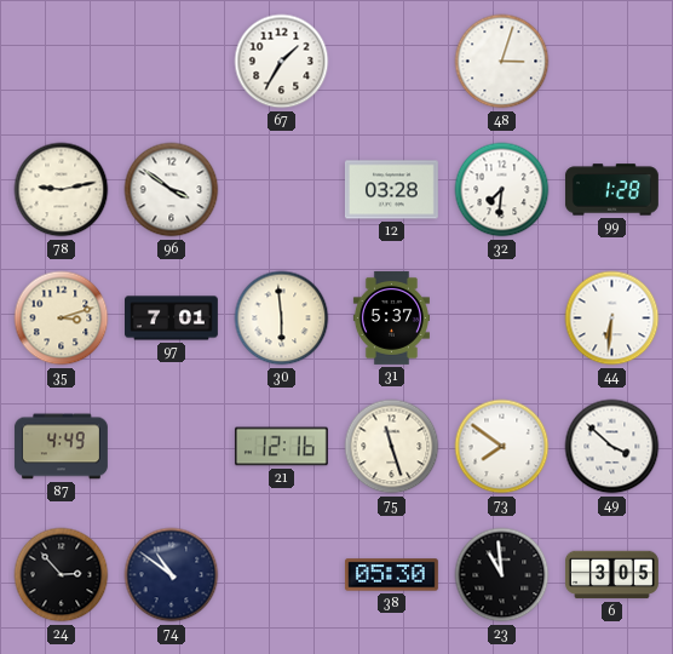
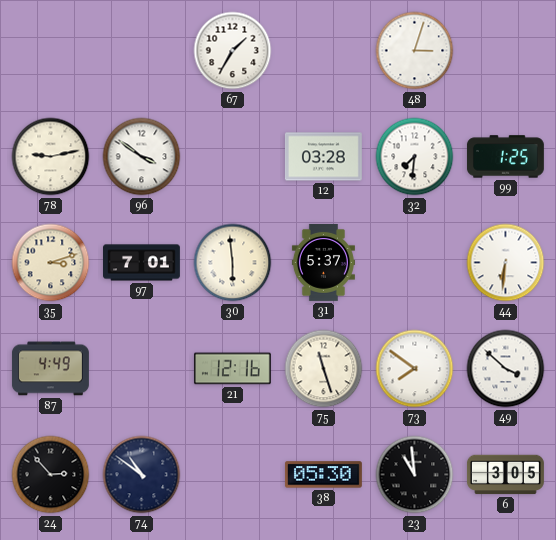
99: 1:28 -> 1:25
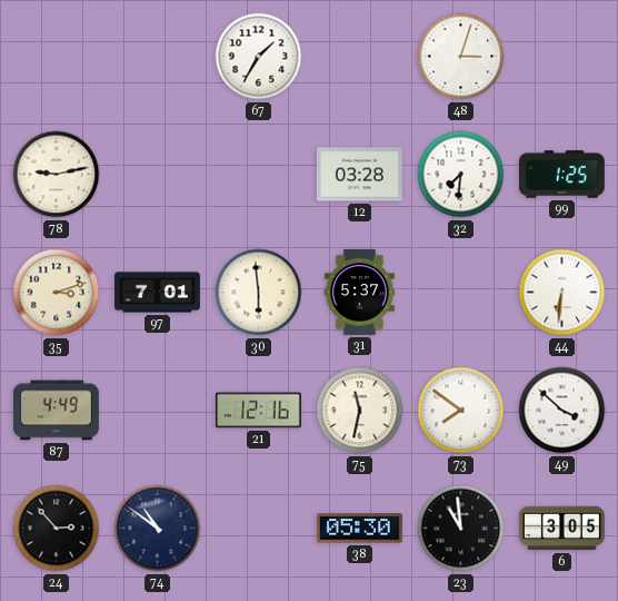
96: 3:51 -> none
75: 11:27 -> 11:32
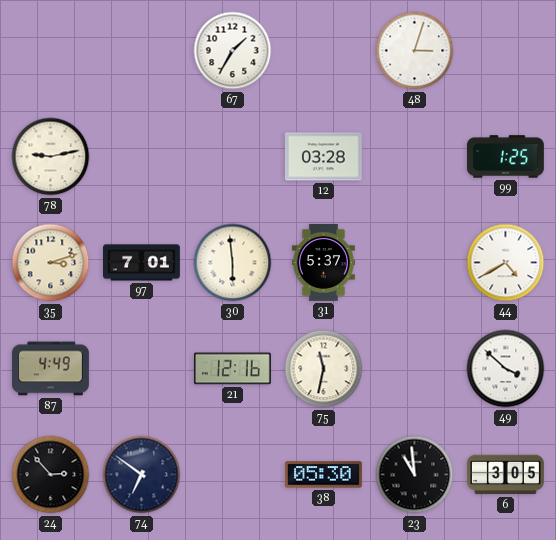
32: 7:31 -> none
44: 6:31 -> 4:40
73: 7:51 -> none
74: 10:51 -> 6:51
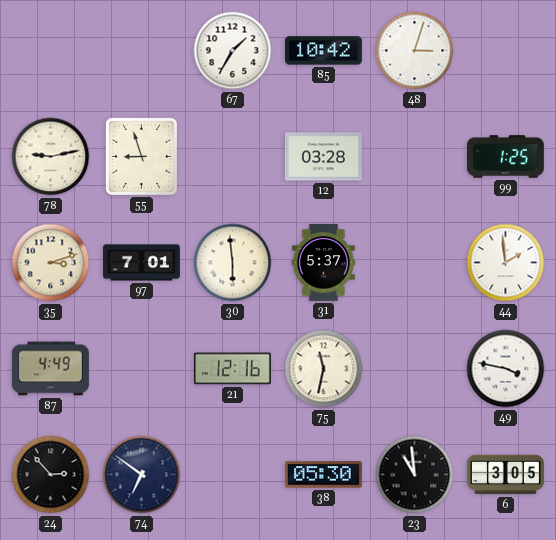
85: none -> 10:42
55: none -> 8:57
44: 4:40 -> 1:59
49: 3:52 -> 3:47
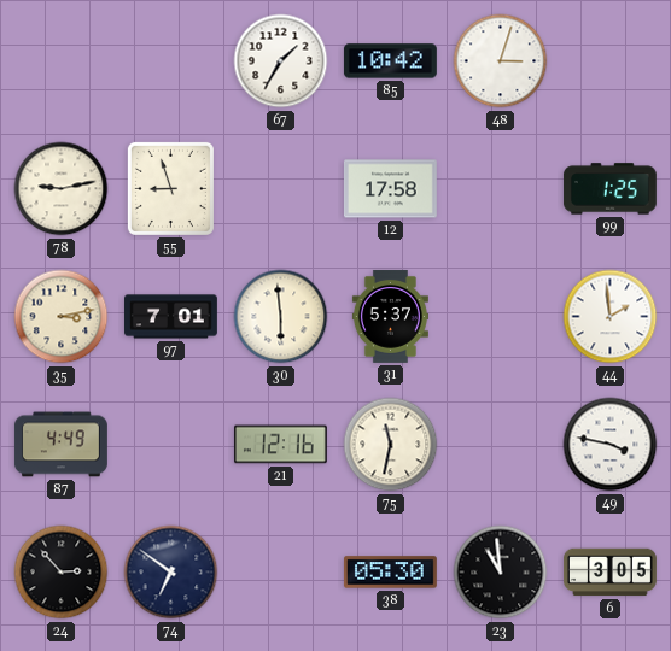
12: 03:28 -> 17:58
35: 3:12 -> 3:13
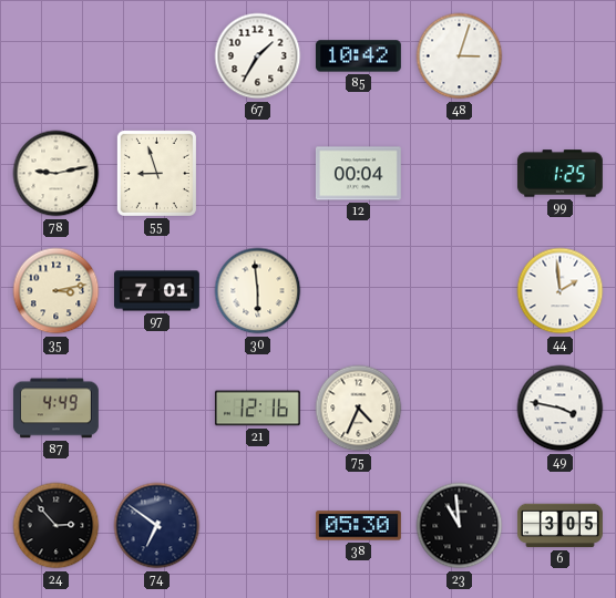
12: 17:58 -> 00:04
31: 5:37 -> none
75: 11:32 -> 4:34
